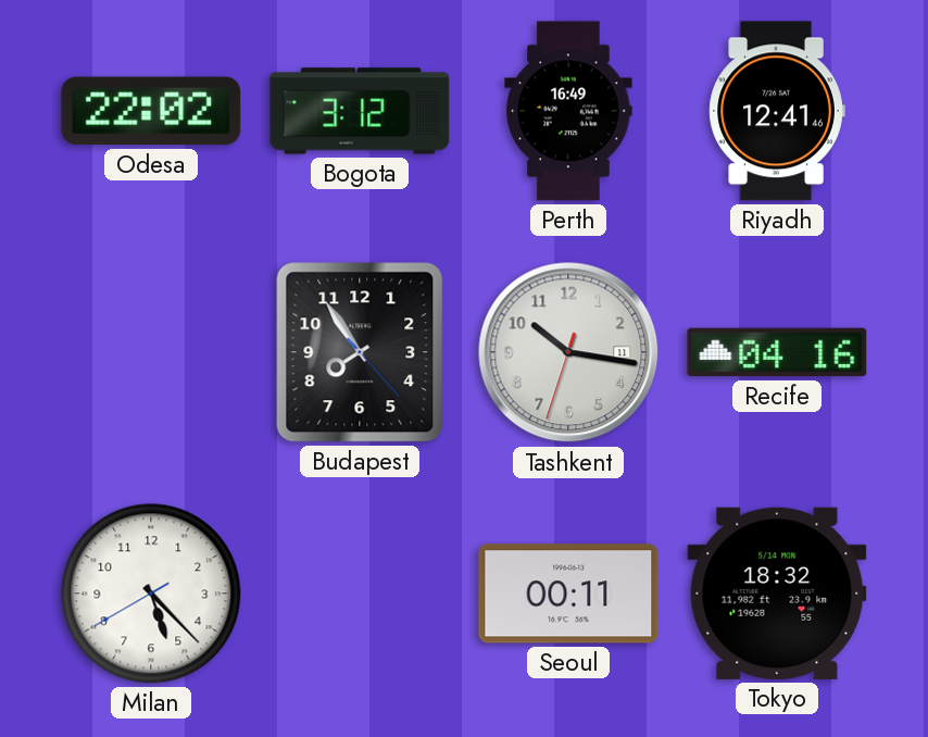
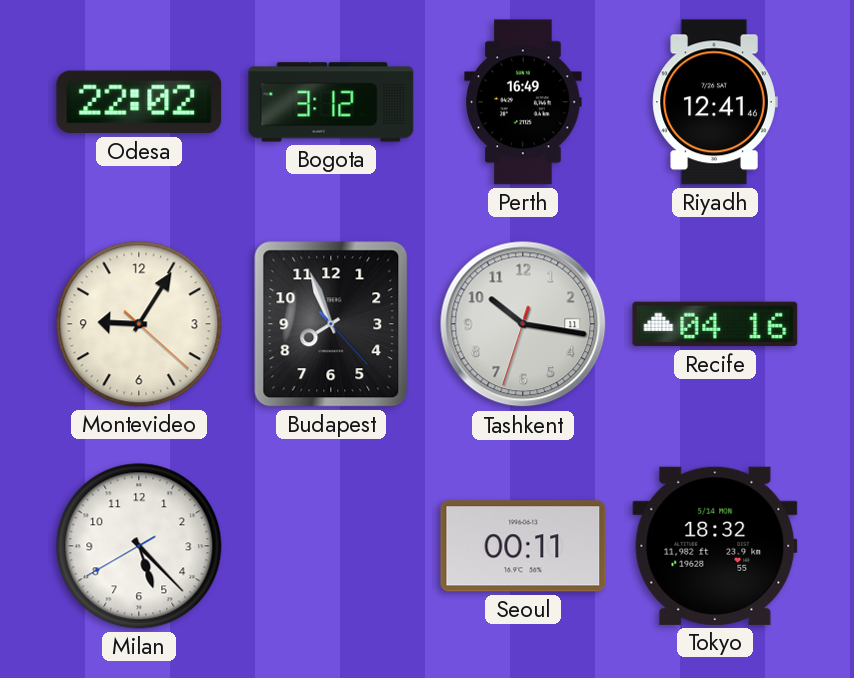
Montevideo: none -> 9:05
Budapest: 7:54 -> 7:56
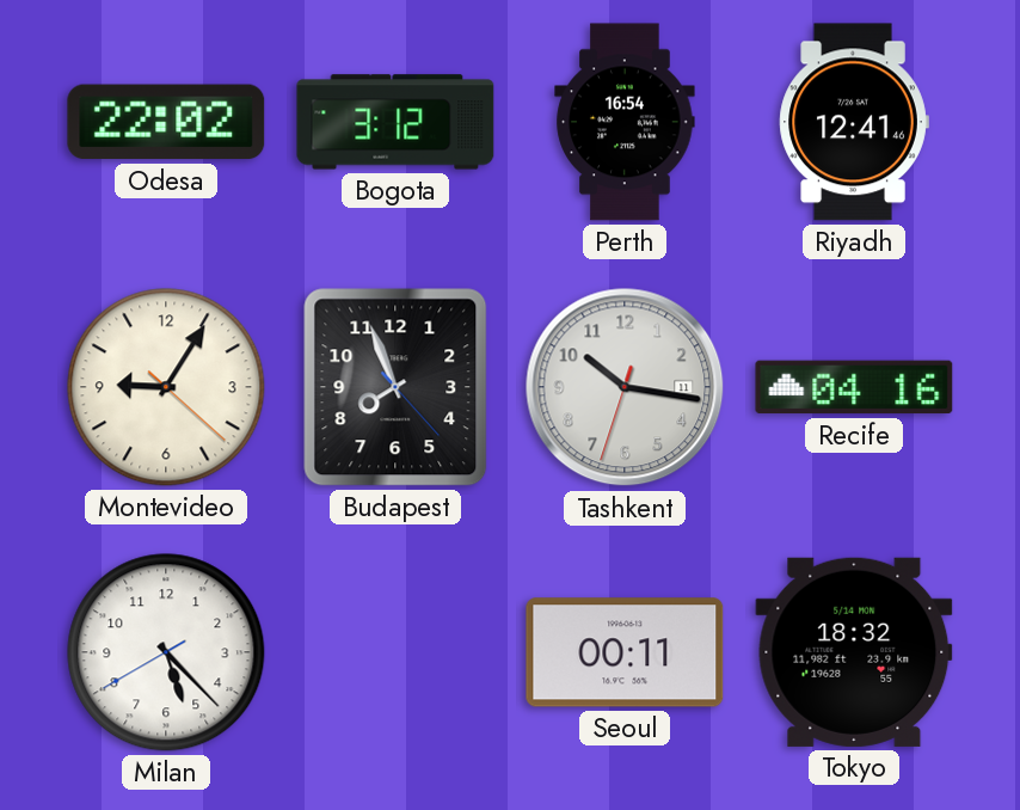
Perth: 16:49 -> 16:54
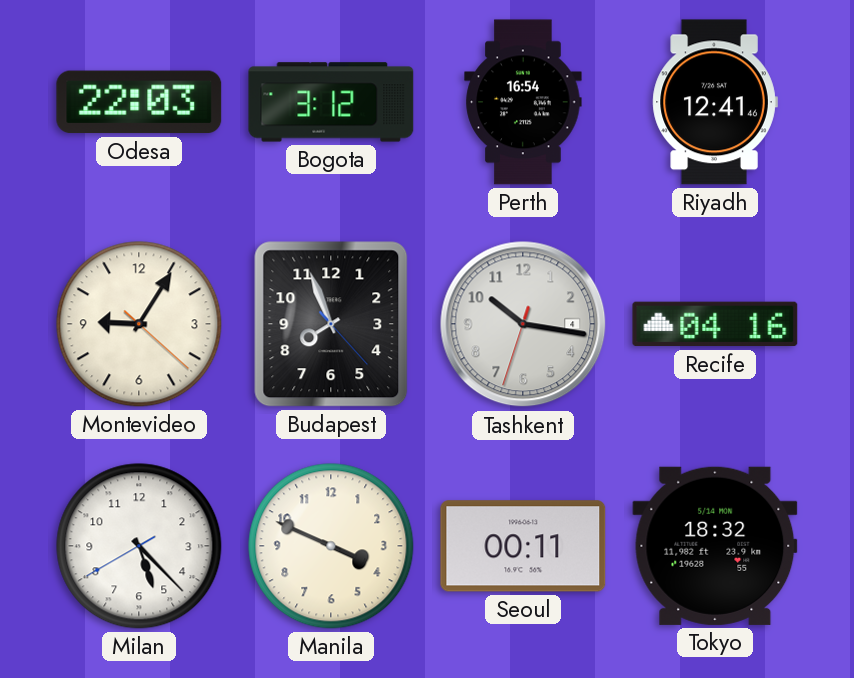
Odesa: 22:02 -> 22:03
Tashkent date: 11 -> 4
Manila: none -> 3:49
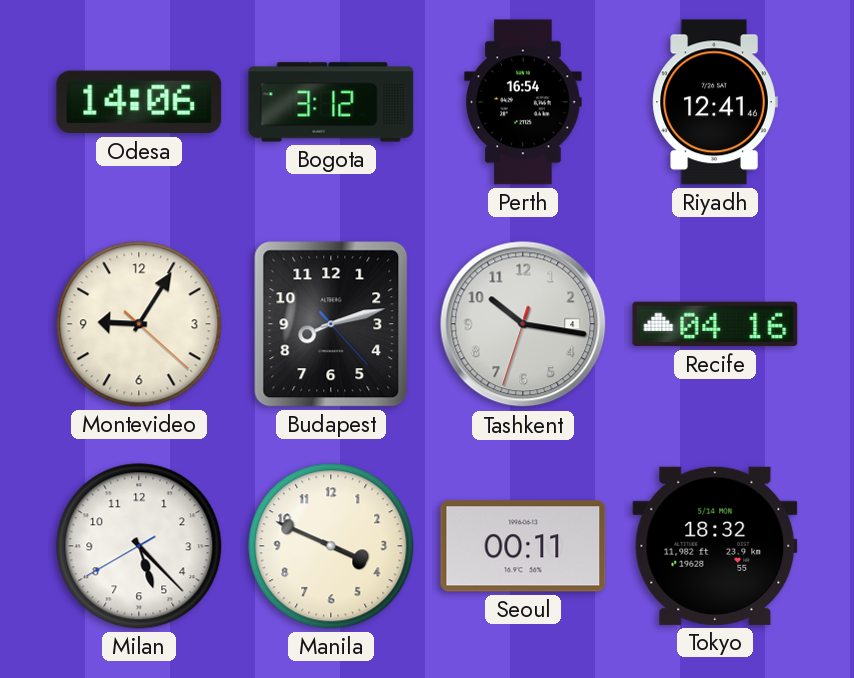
Odesa: 22:03 -> 14:06
Budapest: 7:56 -> 8:12
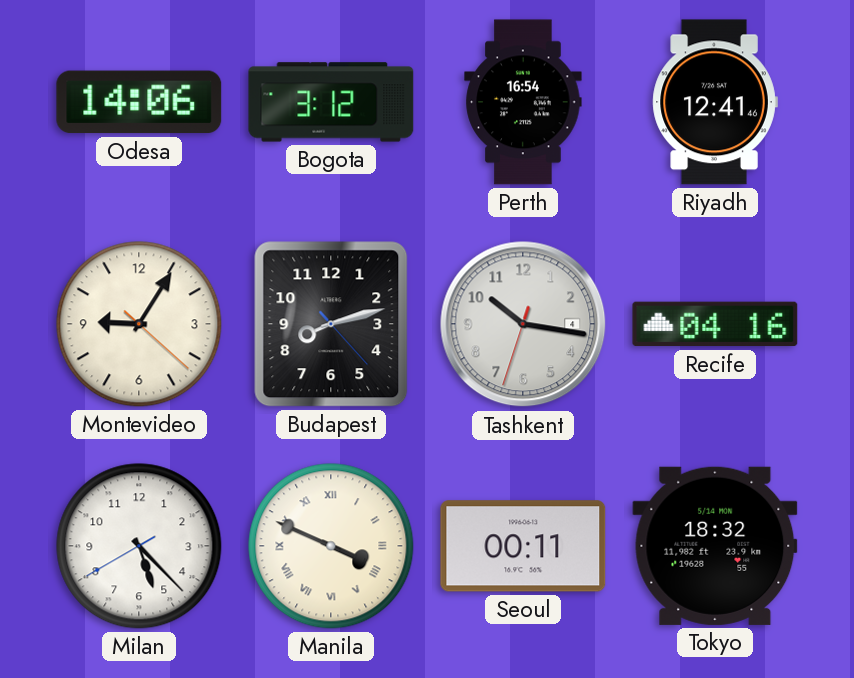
Manila numerals: Arabic -> Roman
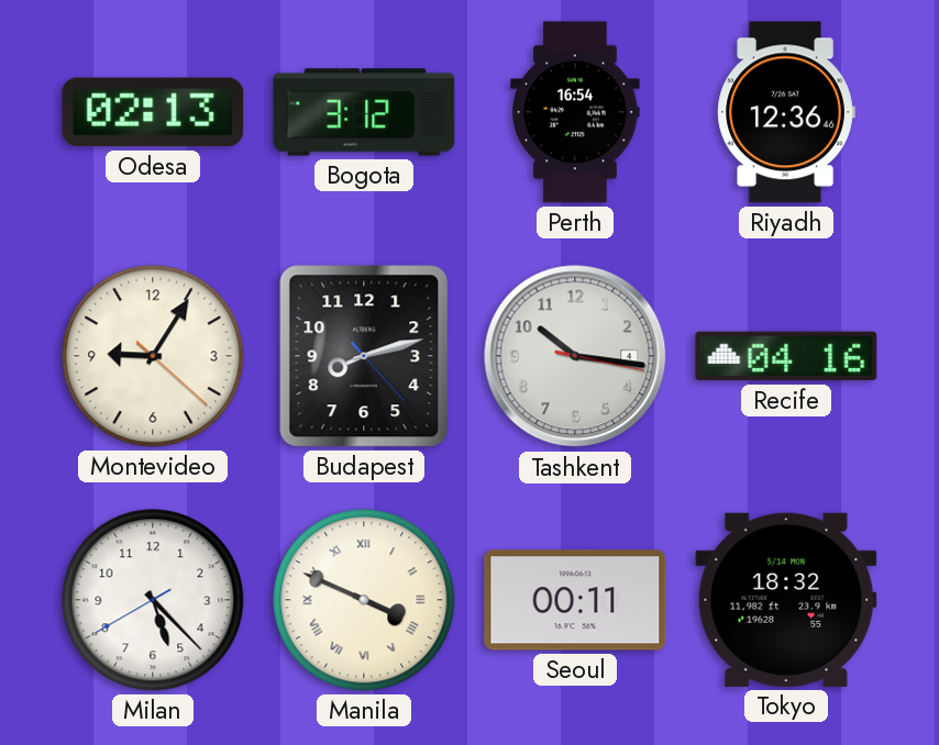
Odesa: 14:06 -> 02:13
Riyadh: 12:41 -> 12:36
Tashkent: 10:16:33 -> 10:16:17
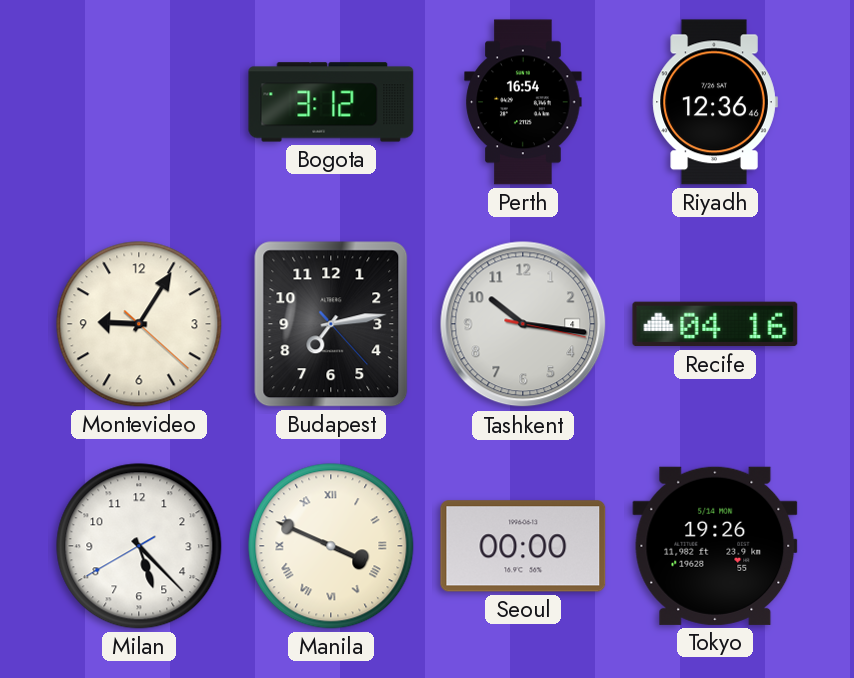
Odesa: 02:13 -> none
Budapest: 8:12 -> 7:13
Seoul: 00:11 -> 00:00
Tokyo: 18:32 -> 19:26
